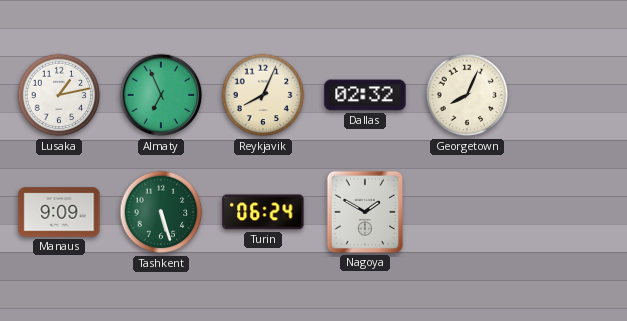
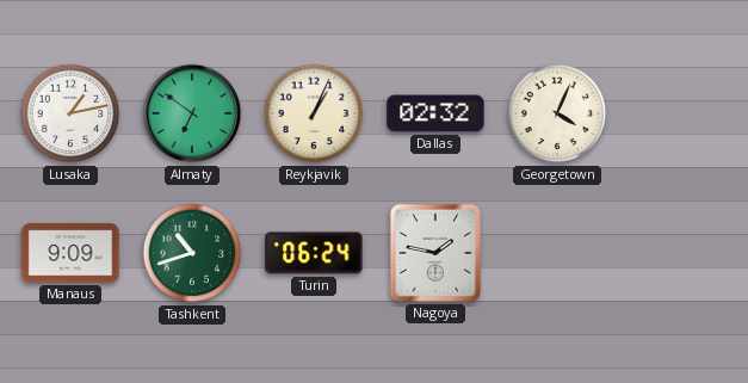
Almaty: 6:56 -> 6:51
Reykjavik: 8:04 -> 1:04
Georgetown: 8:04 -> 4:04
Tashkent: 5:27 -> 10:42
Nagoya: 1:50 -> 1:47
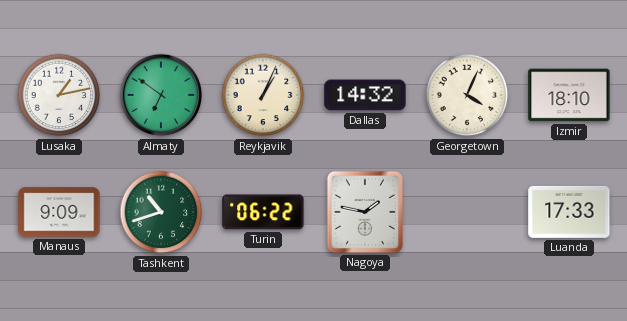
Dallas: 02:32 -> 14:32
Izmir: none -> 18:10
Turin: 06:24 -> 06:22
Luanda: none -> 17:33
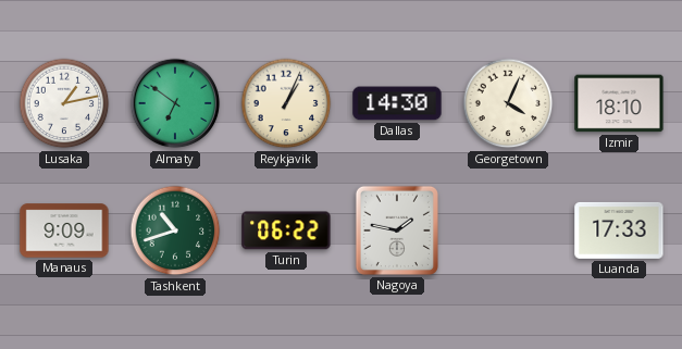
Dallas: 14:32 -> 14:30
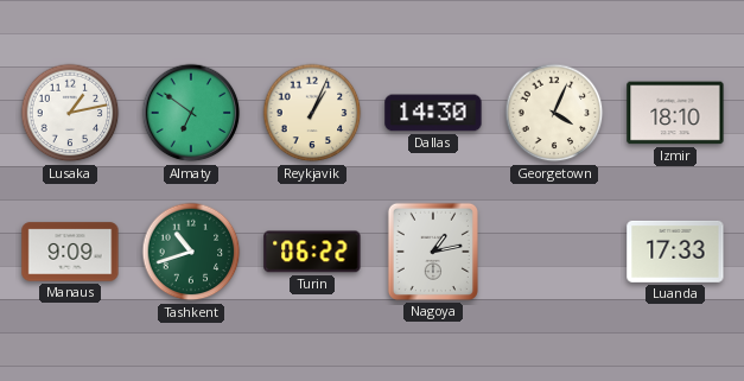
Nagoya: 1:47 -> 1:13
